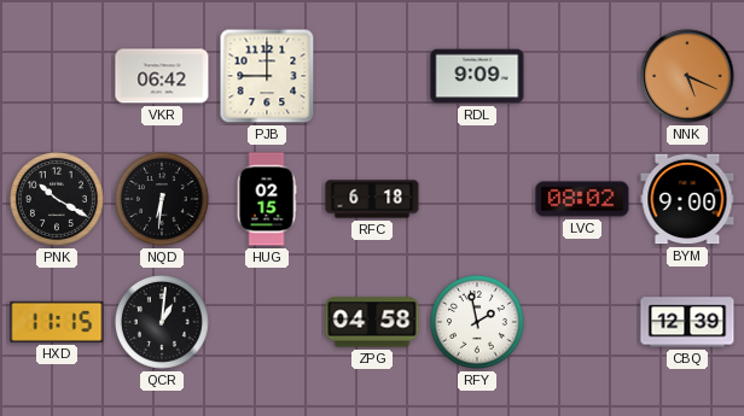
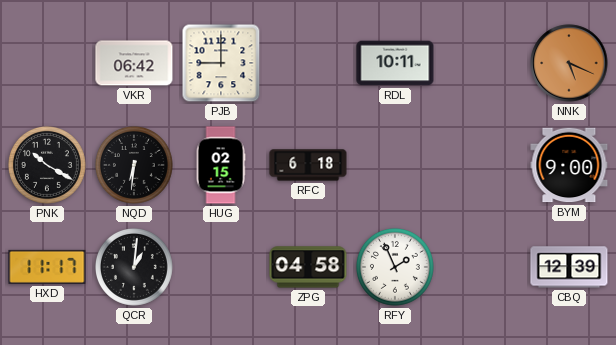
RDL: 9:09 -> 10:11
LVC: 08:02 -> none
HXD: 11:15 -> 11:17
RFY: 1:58 -> 1:56
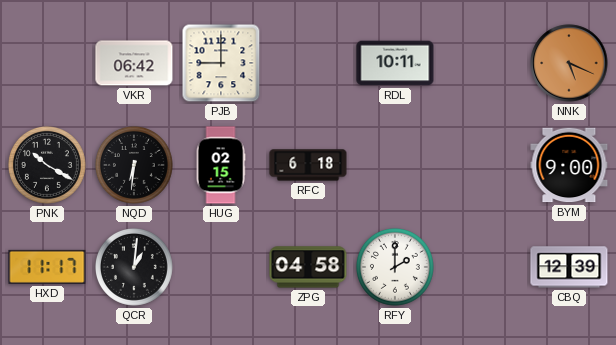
RFY: 1:56 -> 2:00
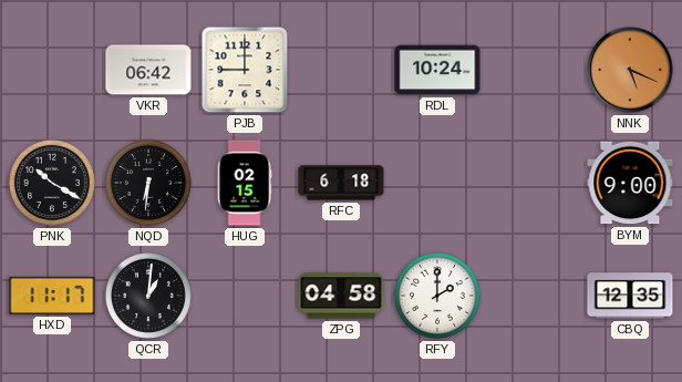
RDL: 10:11 -> 10:24
CBQ: 12:39 -> 12:35
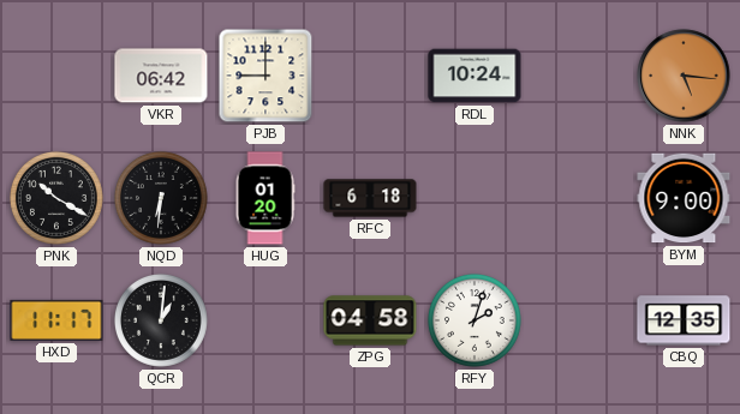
NNK: 5:19 -> 5:16
HUG: 02:15 -> 01:20
RFY: 2:00 -> 2:03
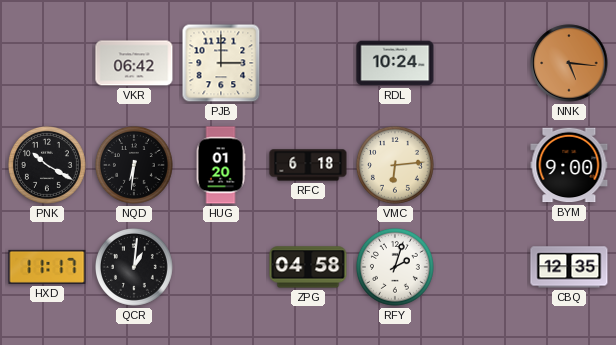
PJB: 9:00 -> 3:00
VMC: none -> 6:14
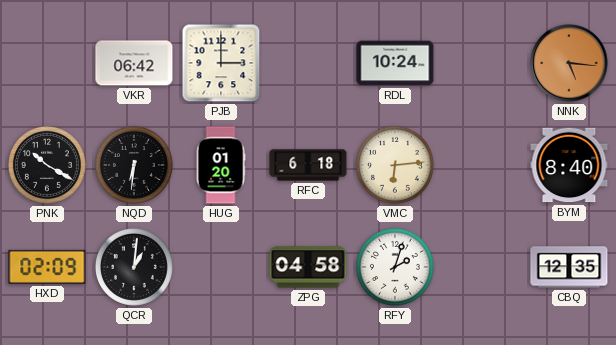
BYM: 9:00 -> 8:40
HXD: 11:17 -> 02:09
